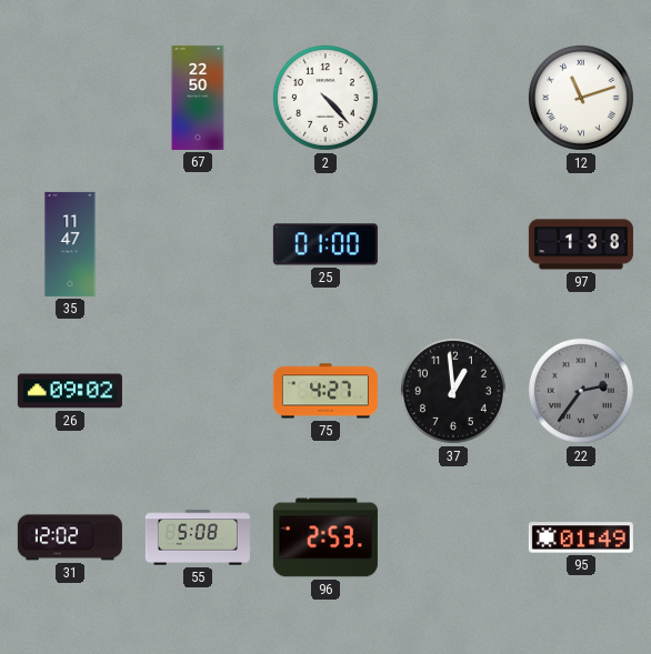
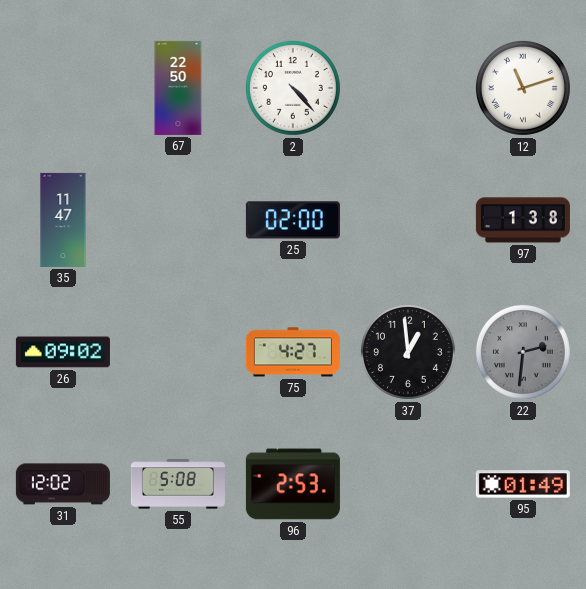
25: 01:00 -> 02:00
22: 2:36 -> 2:31
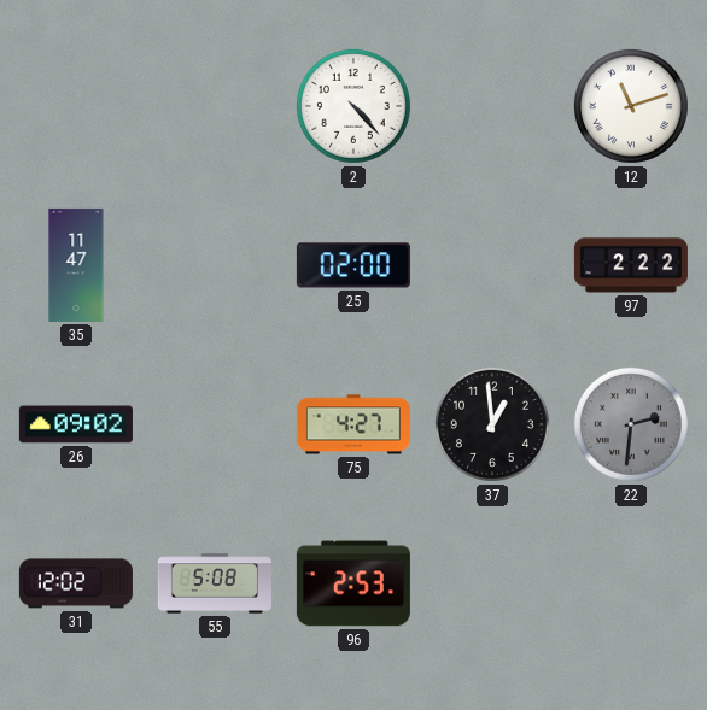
67: 22:50 -> none
97: 1:38 -> 2:22
95: 01:49 -> none
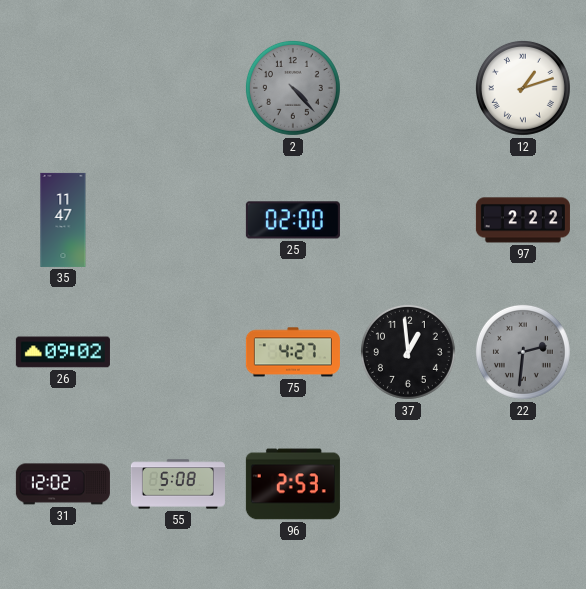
2 dial: white -> grey
12: 11:12 -> 1:12
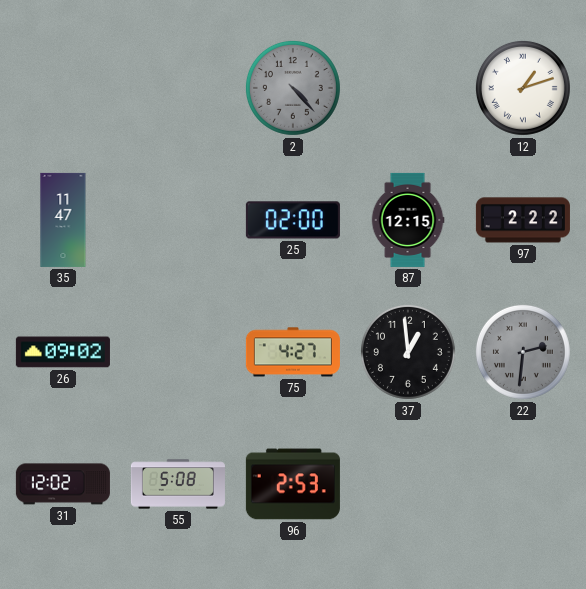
87: none -> 12:15
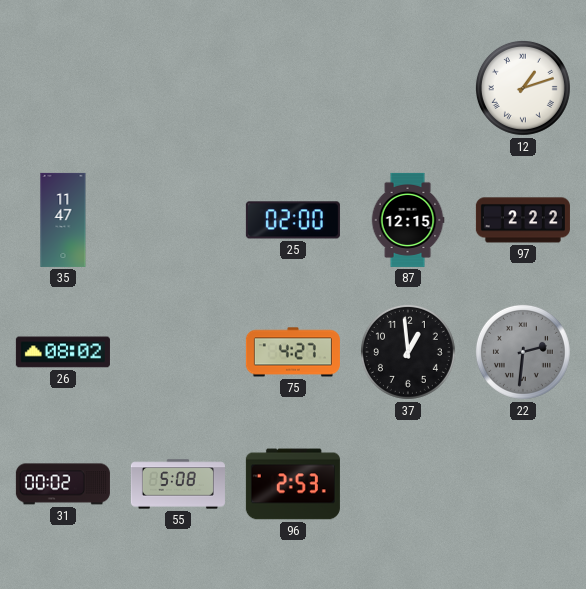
2: 4:23 -> none
26: 09:02 -> 08:02
31: 12:02 -> 00:02
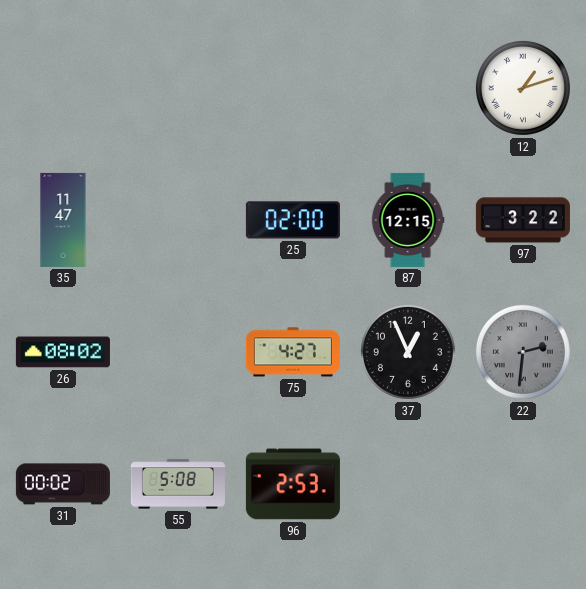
97: 2:22 -> 3:22
37: 12:59 -> 12:56
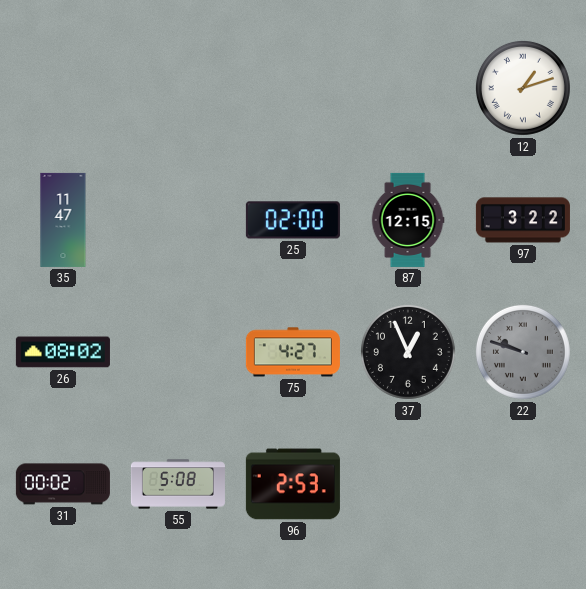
22: 2:31 -> 9:48
